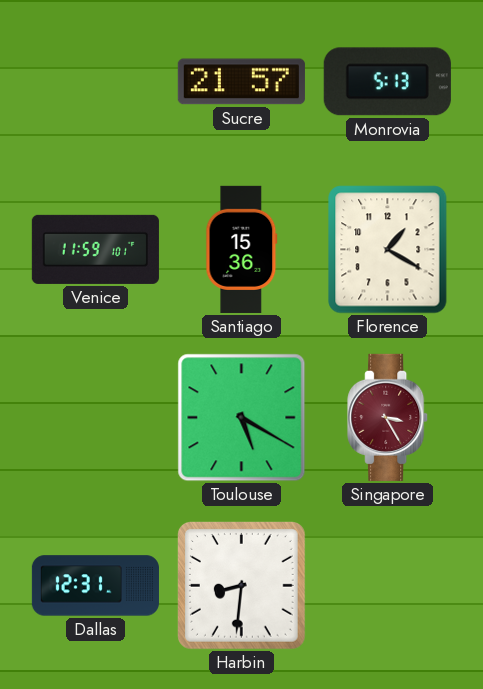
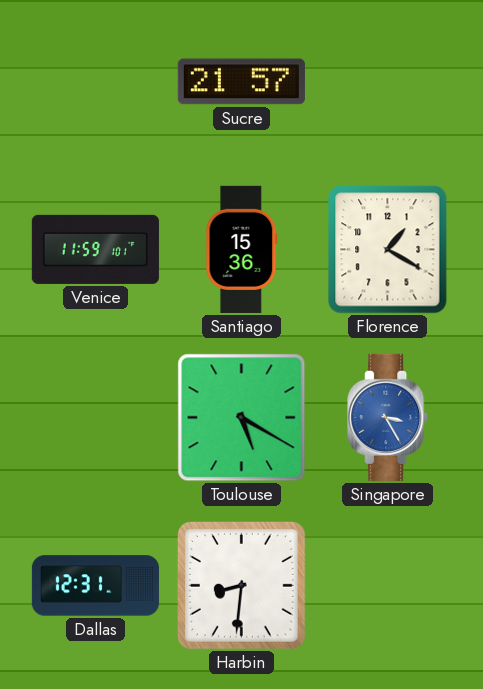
Monrovia: 5:13 -> none
Singapore dial: burgundy -> blue
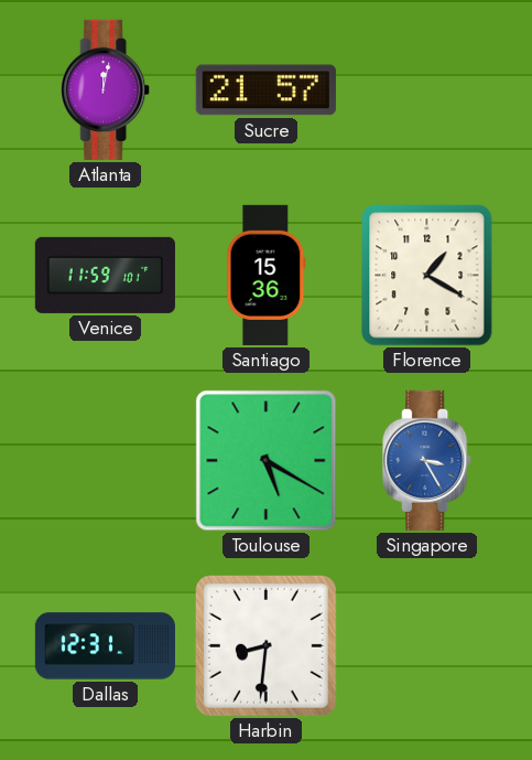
Atlanta: none -> 12:02
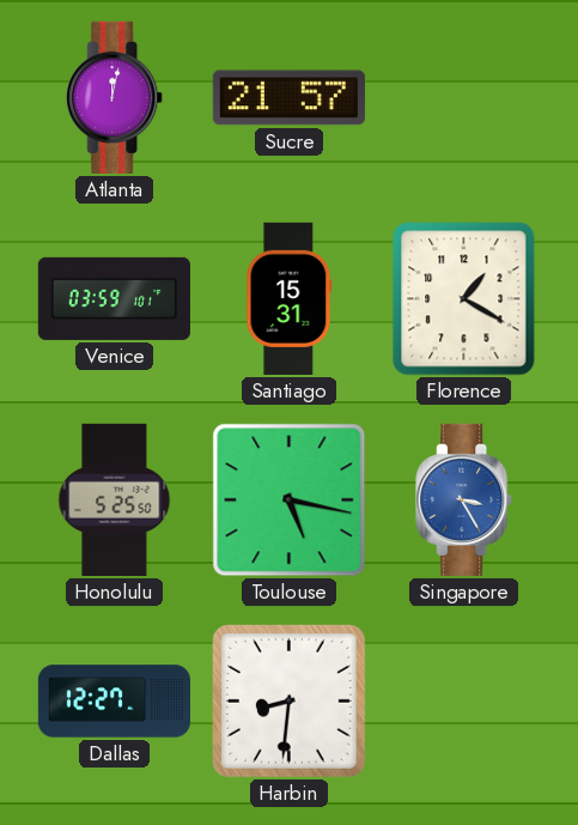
Venice: 11:59 -> 03:59
Santiago: 15:36 -> 15:31
Honolulu: none -> 5:25
Toulouse: 5:20 -> 5:17
Dallas: 12:31 -> 12:27
